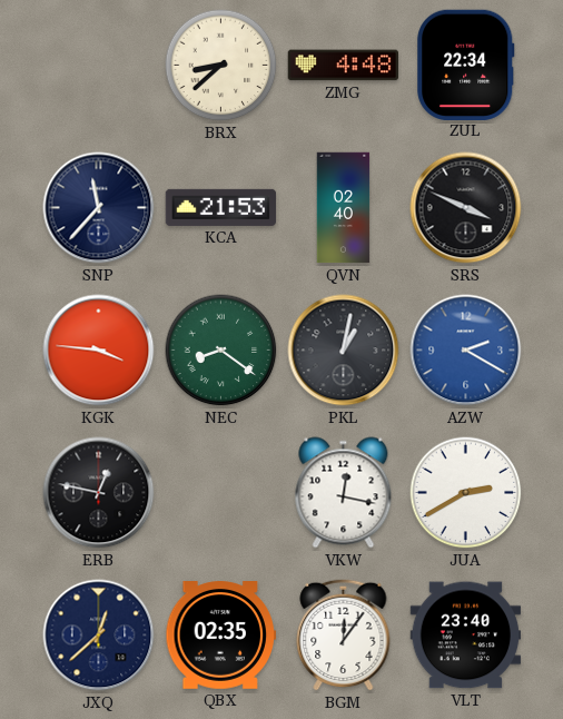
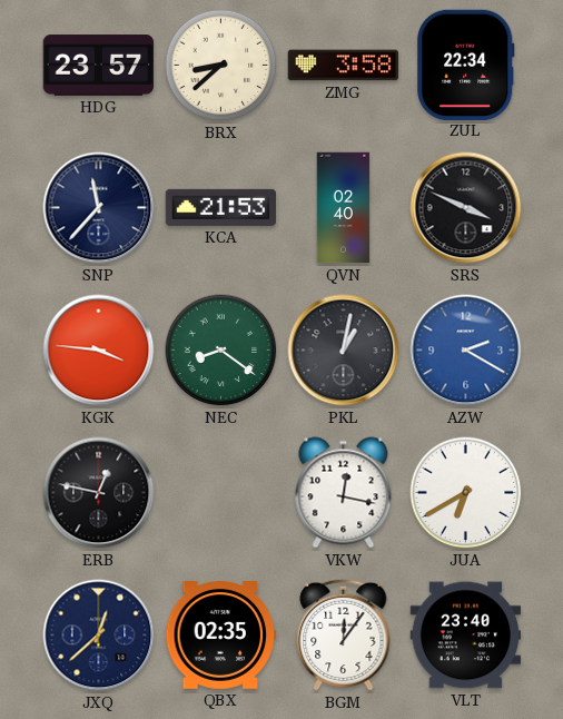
HDG: none -> 23:57
ZMG: 4:48 -> 3:58
JUA: 2:40 -> 6:40
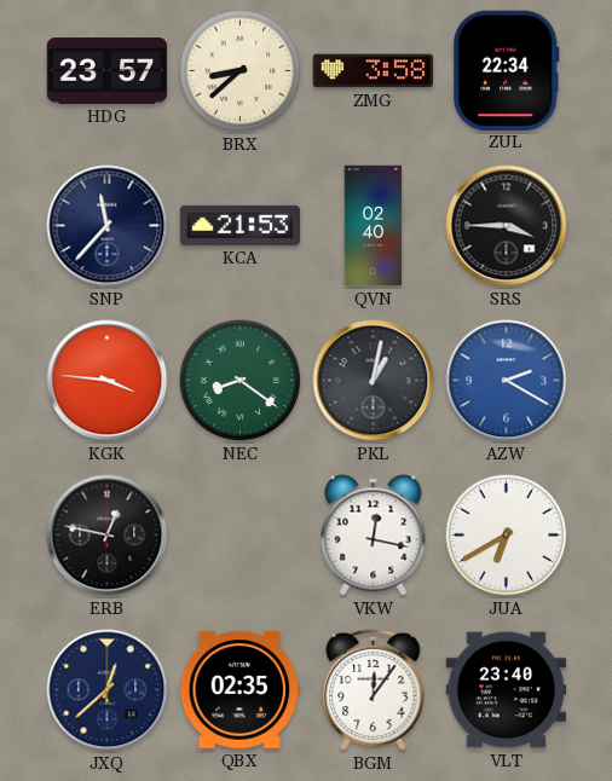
SRS: 3:49 -> 3:45
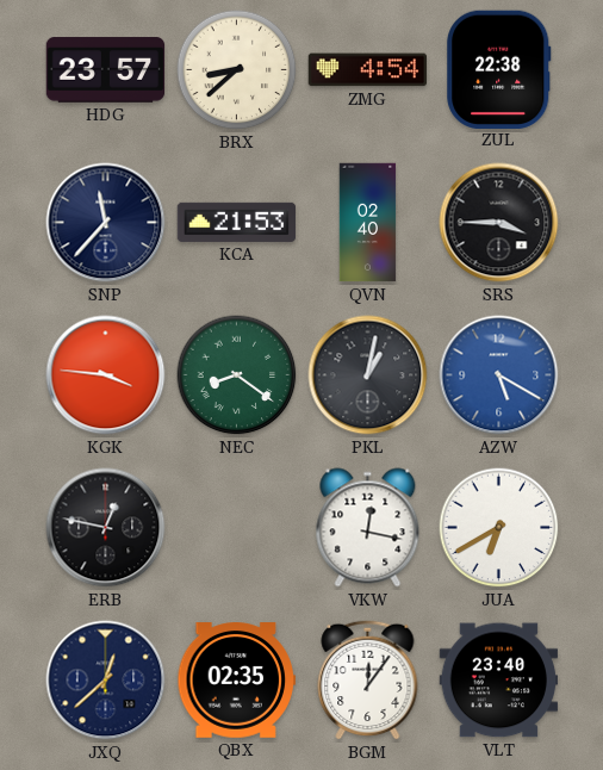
ZMG: 3:58 -> 4:54
ZUL: 22:34 -> 22:38
AZW: 2:20 -> 5:20
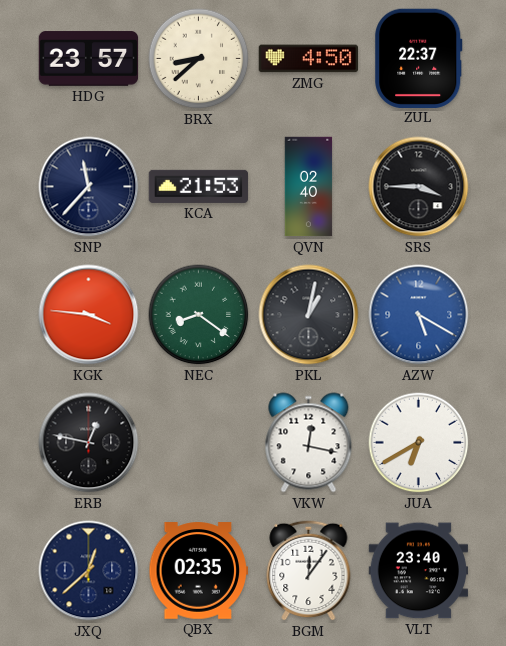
ZMG: 4:54 -> 4:50
ZUL: 22:38 -> 22:37
